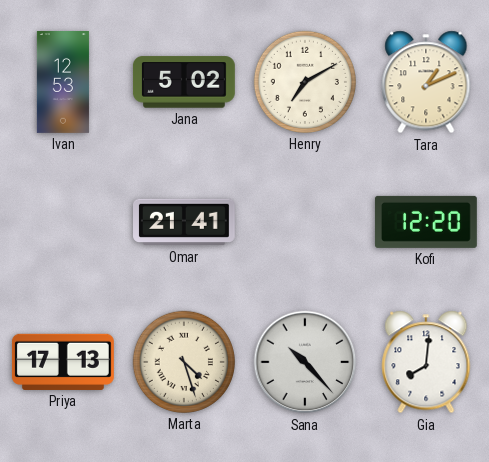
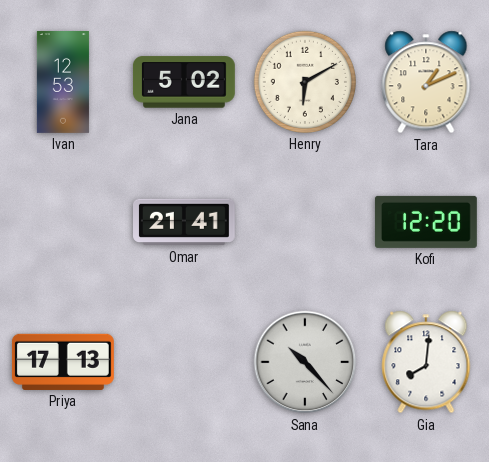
Henry: 7:10 -> 6:10
Marta: 4:27 -> none
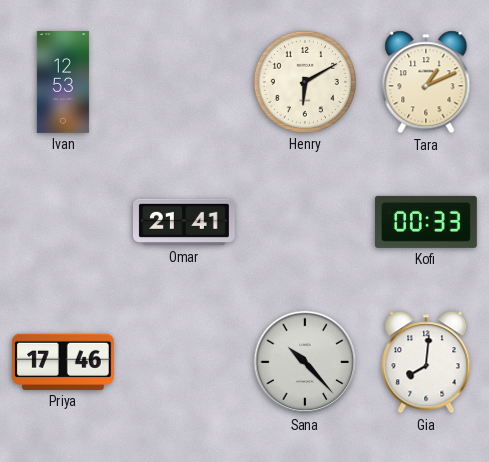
Jana: 5:02 -> none
Kofi: 12:20 -> 00:33
Priya: 17:13 -> 17:46
